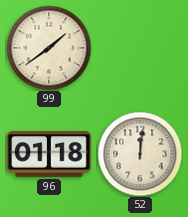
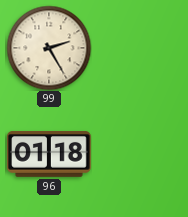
99: 1:39 -> 2:25
52: 12:01 -> none
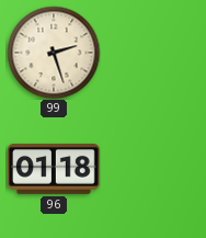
99: 2:25 -> 2:27
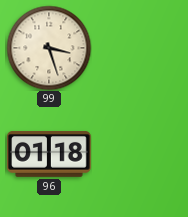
99: 2:27 -> 3:27
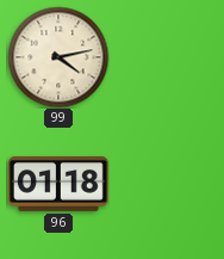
99: 3:27 -> 4:13
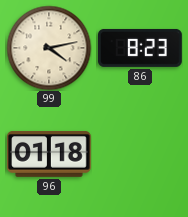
86: none -> 8:23
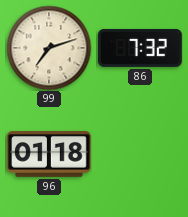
99: 4:13 -> 7:12
86: 8:23 -> 7:32
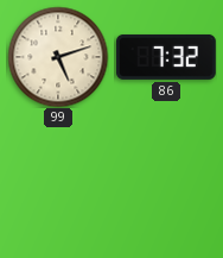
99: 7:12 -> 5:12
96: 01:18 -> none
